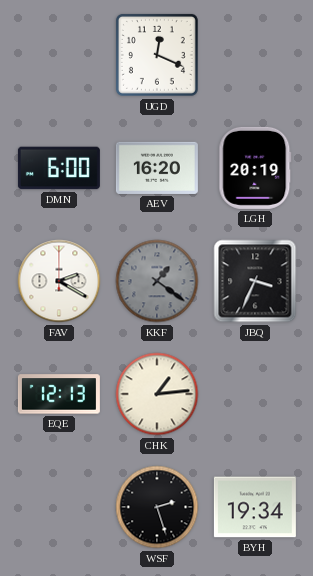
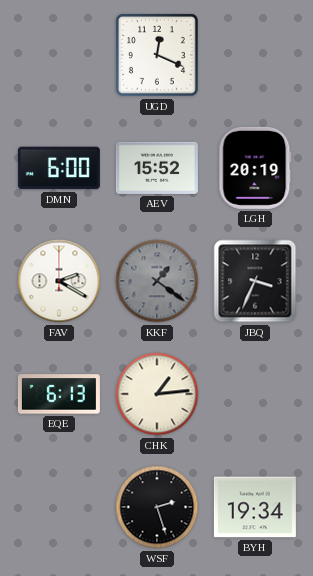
AEV: 16:20 -> 15:52
EQE: 12:13 -> 6:13
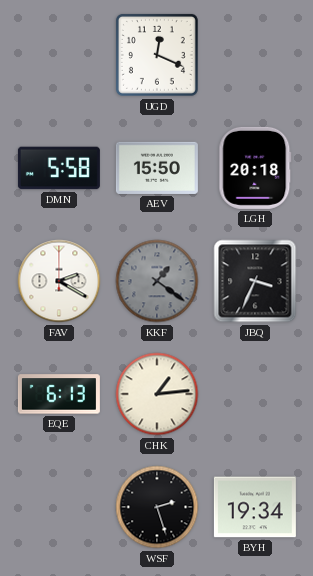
DMN: 6:00 -> 5:58
AEV: 15:52 -> 15:50
LGH: 20:19 -> 20:18
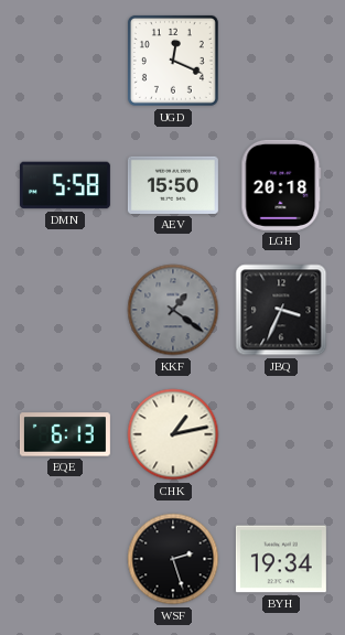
FAV: 2:20 -> none
CHK: 1:14 -> 1:13
